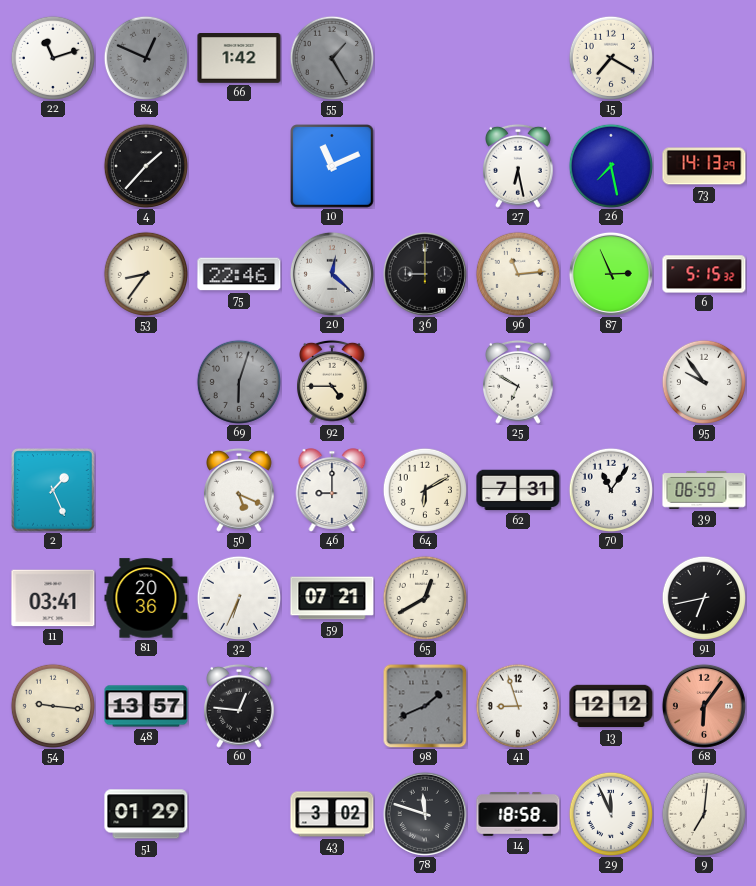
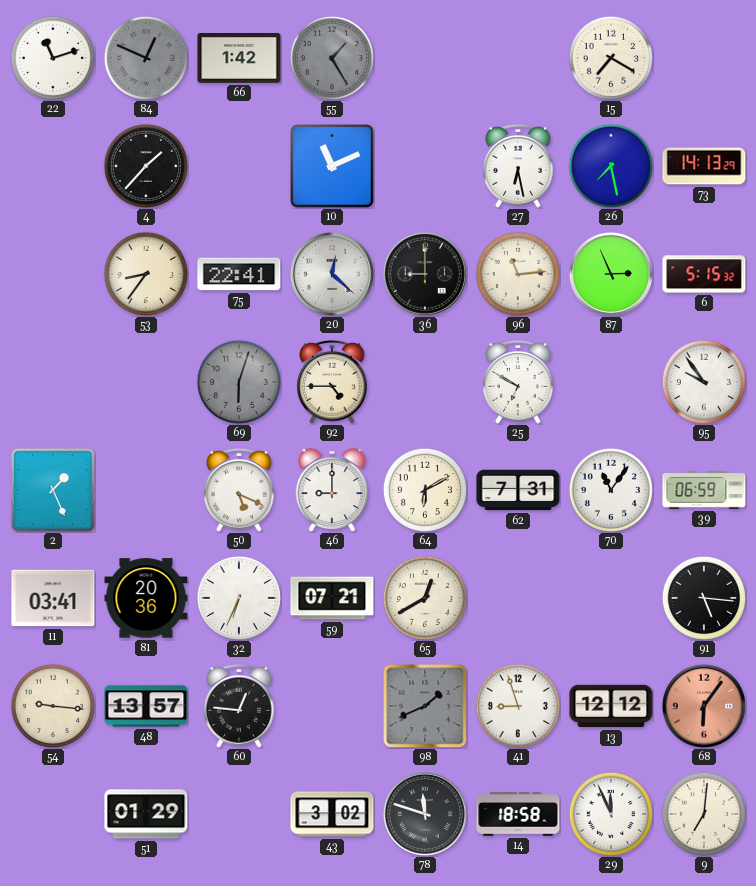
75: 22:46 -> 22:41
91: 6:43 -> 5:16
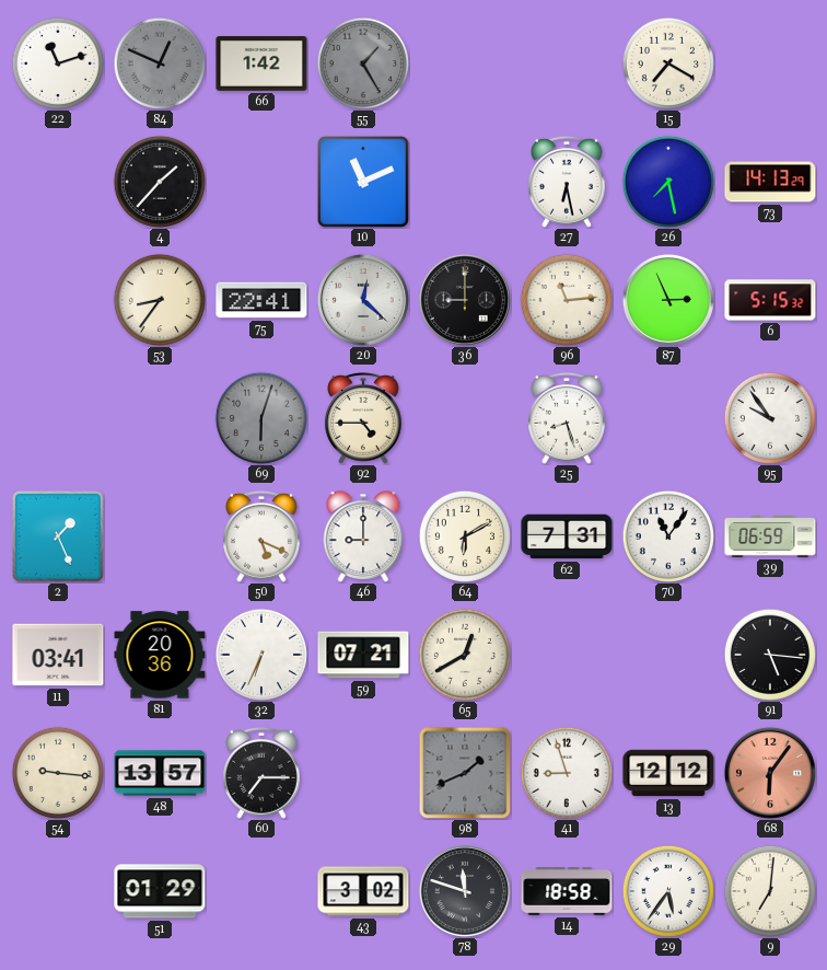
25: 6:50 -> 8:27
60: 12:46 -> 7:15
29: 11:56 -> 5:36
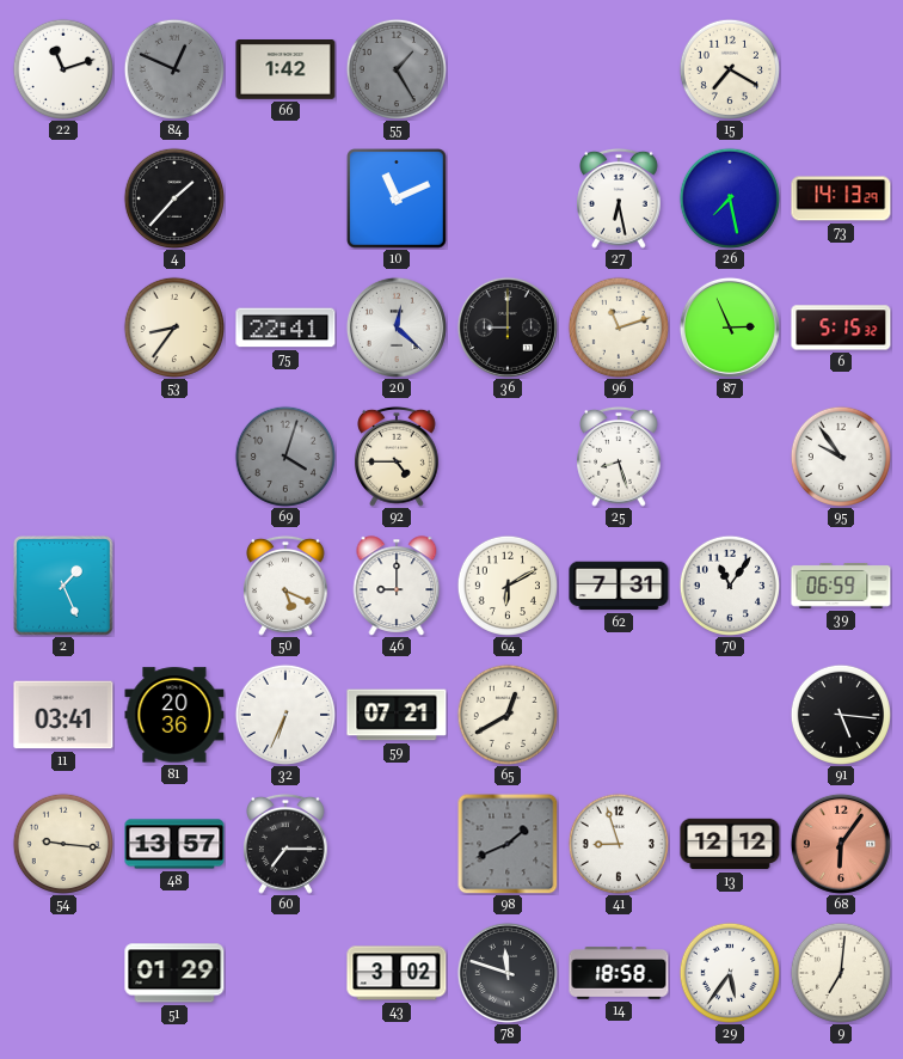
96: 11:14 -> 11:12
69: 6:03 -> 4:03
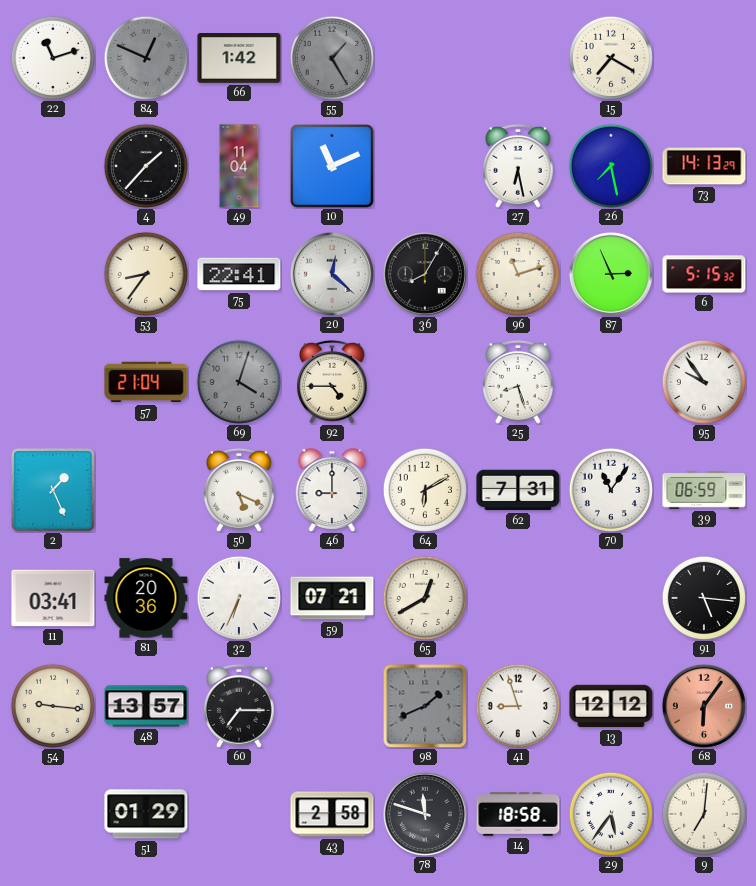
49: none -> 11:04
36: 9:00 -> 8:05
57: none -> 21:04
43: 3:02 -> 2:58
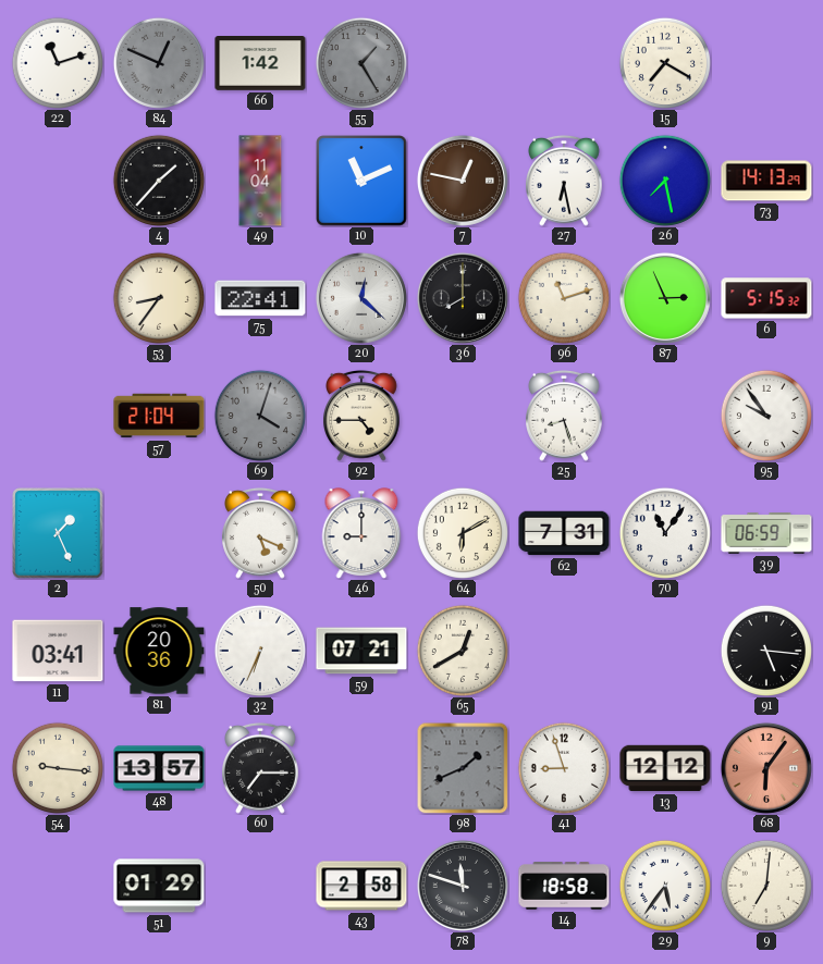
7: none -> 12:47
36: 8:05 -> 8:00
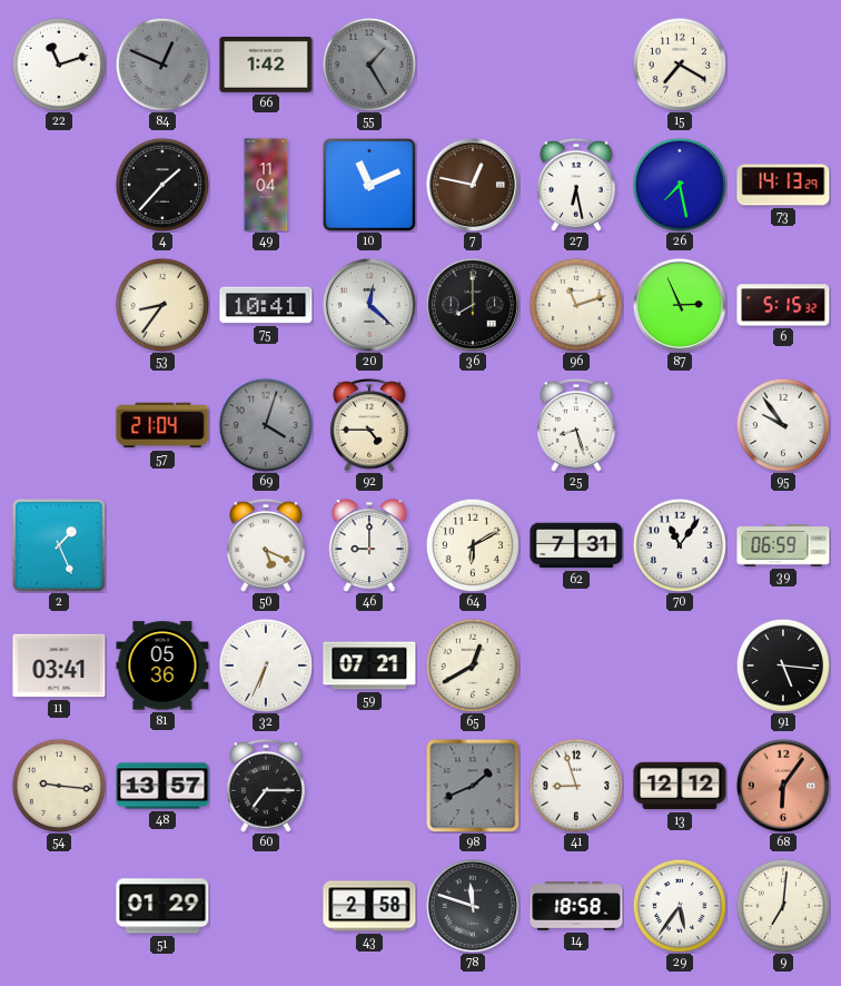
75: 22:41 -> 10:41
81: 20:36 -> 05:36
